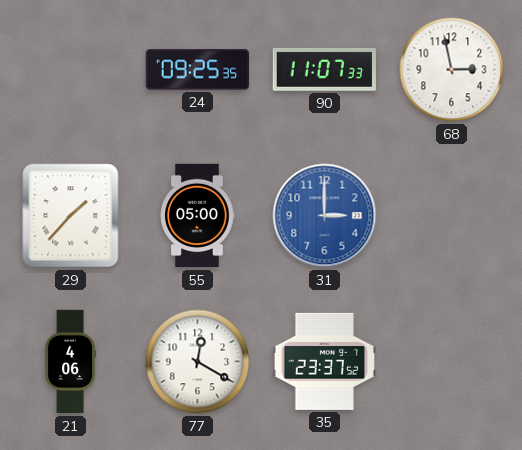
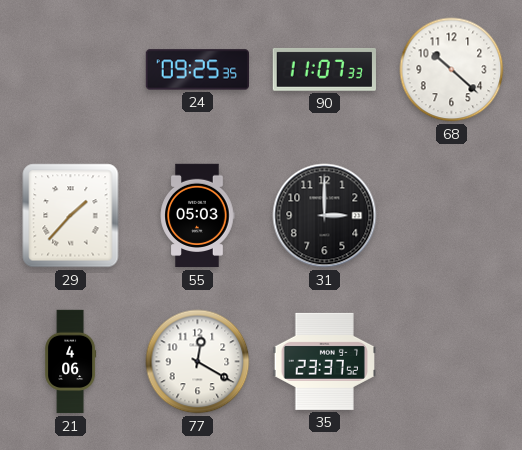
68: 2:58 -> 10:22
55: 05:00 -> 05:03
31 dial: blue -> black
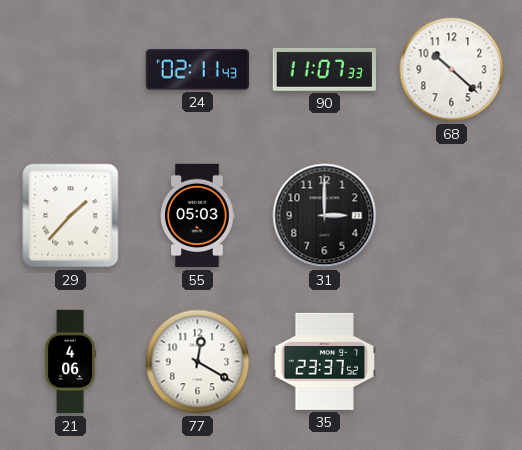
24: 09:25 -> 02:11
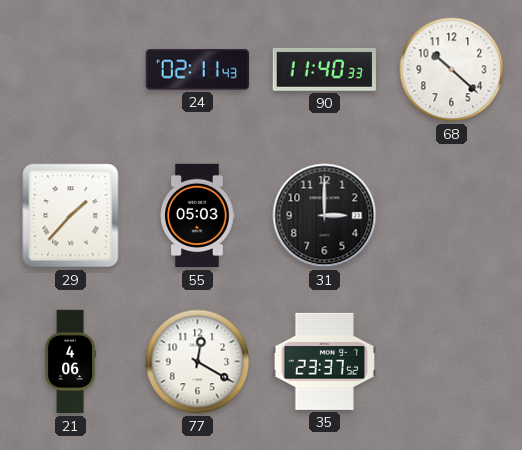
90: 11:07 -> 11:40
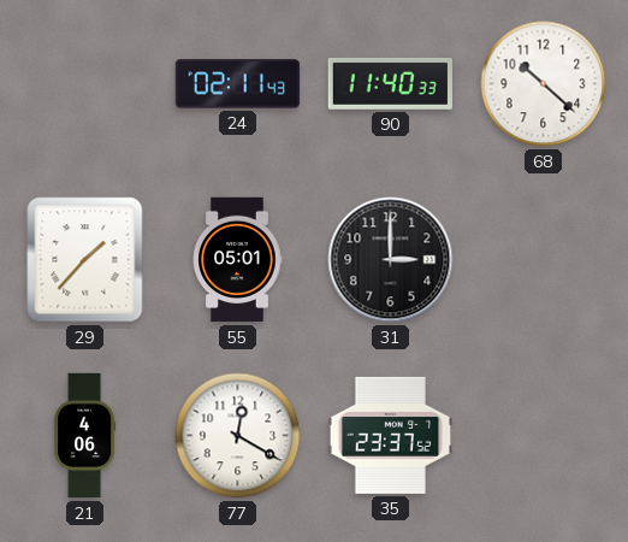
55: 05:03 -> 05:01
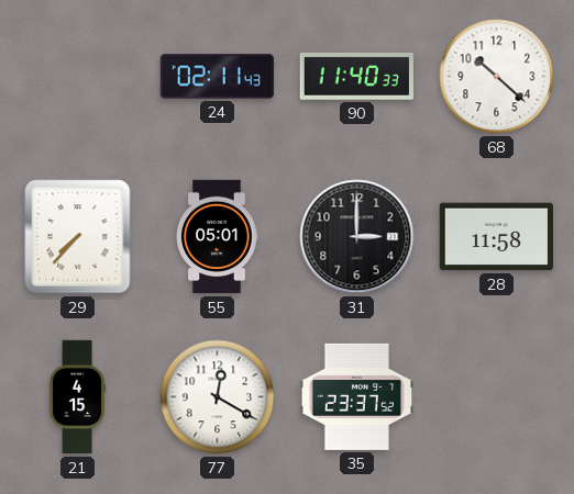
29: 1:37 -> 7:37
28: none -> 11:58
21: 4:06 -> 4:15
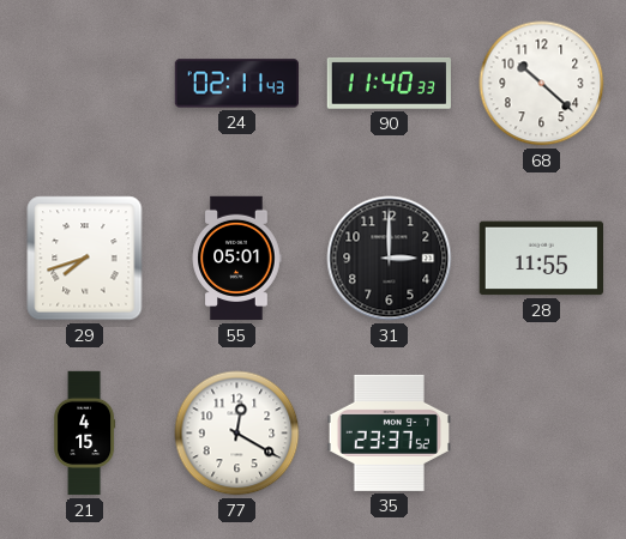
29: 7:37 -> 7:42
28: 11:58 -> 11:55
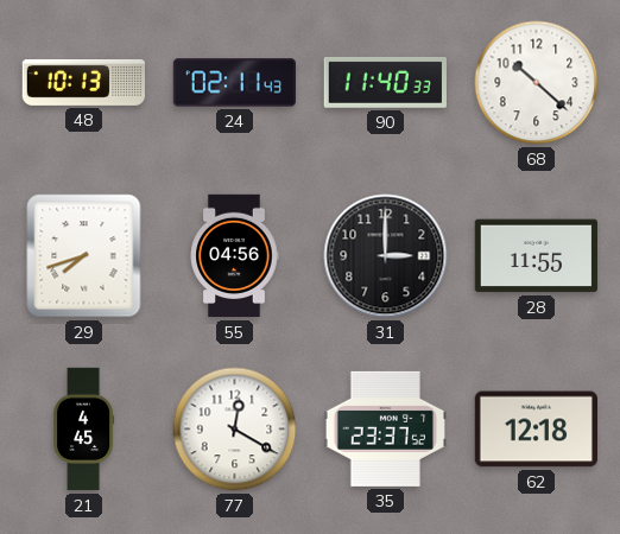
48: none -> 10:13
55: 05:01 -> 04:56
21: 4:15 -> 4:45
62: none -> 12:18
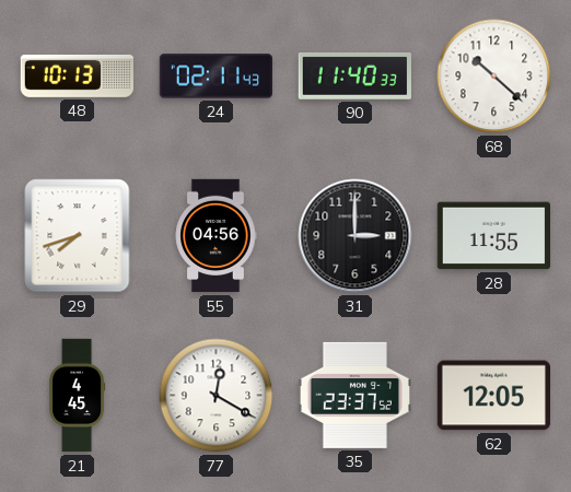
62: 12:18 -> 12:05
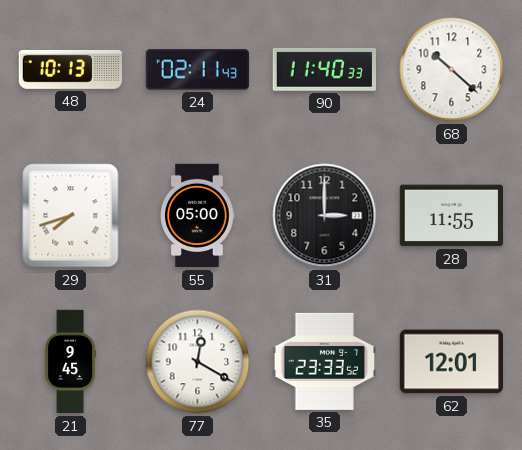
55: 04:56 -> 05:00
21: 4:45 -> 9:45
35: 23:37 -> 23:33
62: 12:05 -> 12:01
